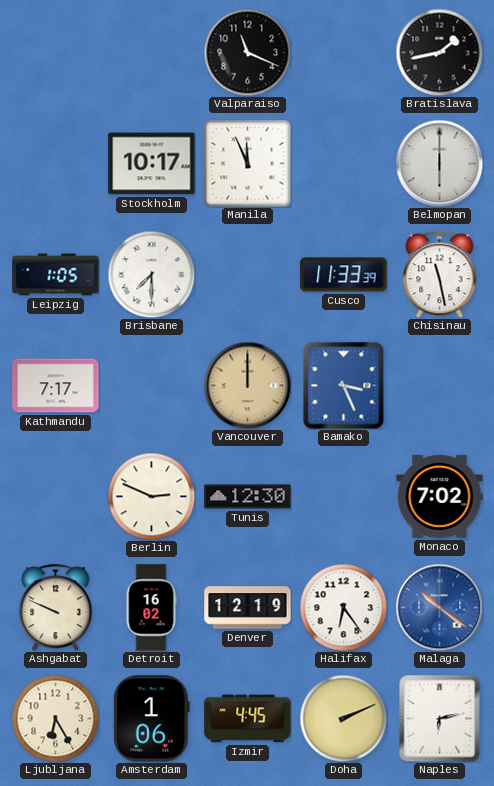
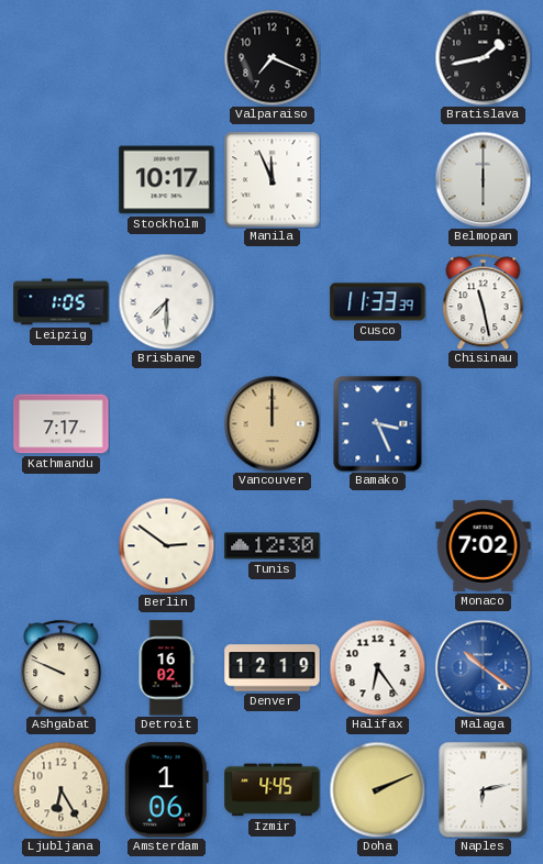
Valparaiso: 11:19 -> 7:19
Berlin: 2:49 -> 2:51
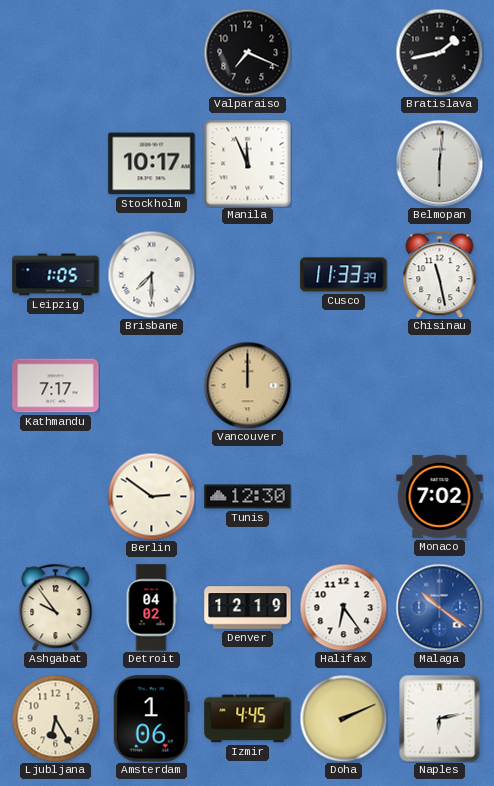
Belmopan: 6:00 -> 6:01
Bamako: 3:26 -> none
Ashgabat: 9:49 -> 9:54
Detroit: 16:02 -> 04:02
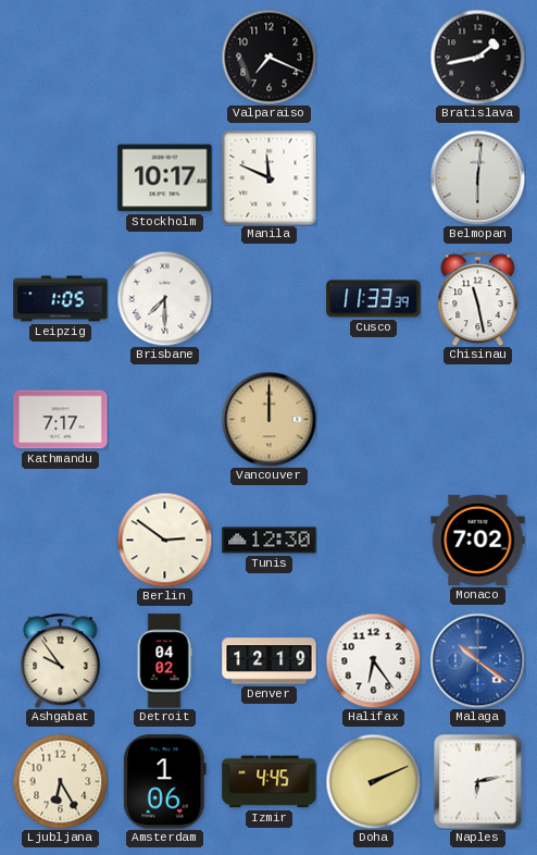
Manila: 11:56 -> 11:49
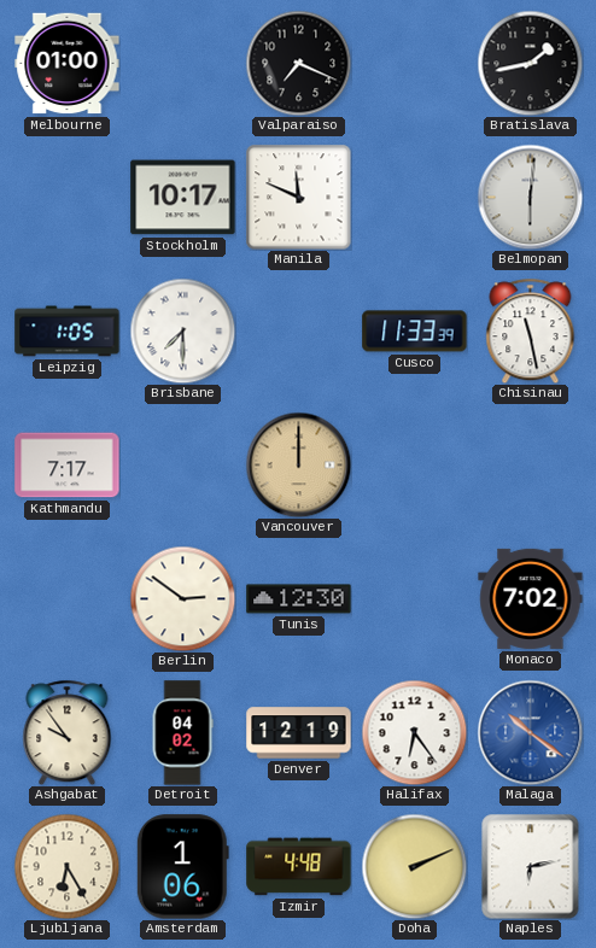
Melbourne: none -> 01:00
Izmir: 4:45 -> 4:48
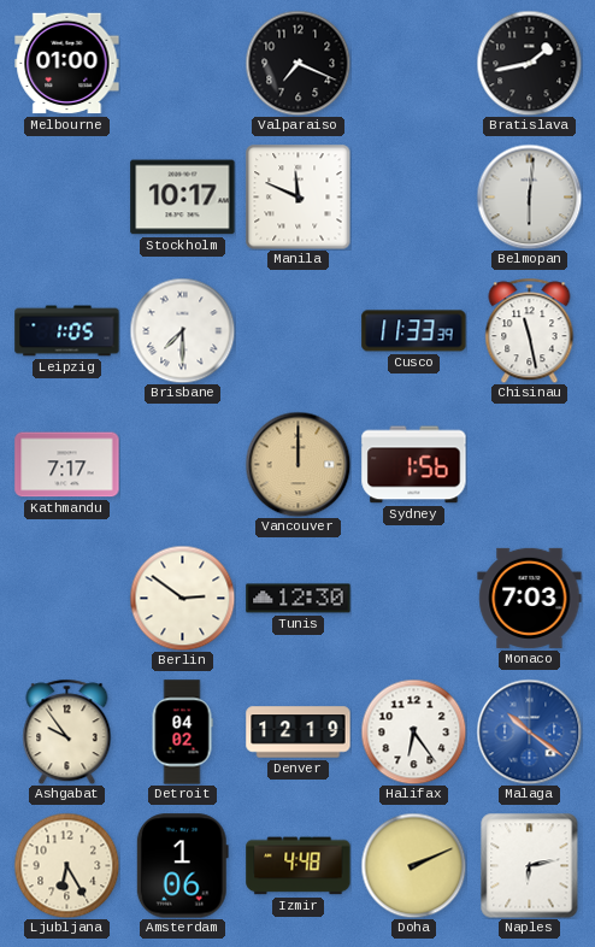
Sydney: none -> 1:56
Monaco: 7:02 -> 7:03
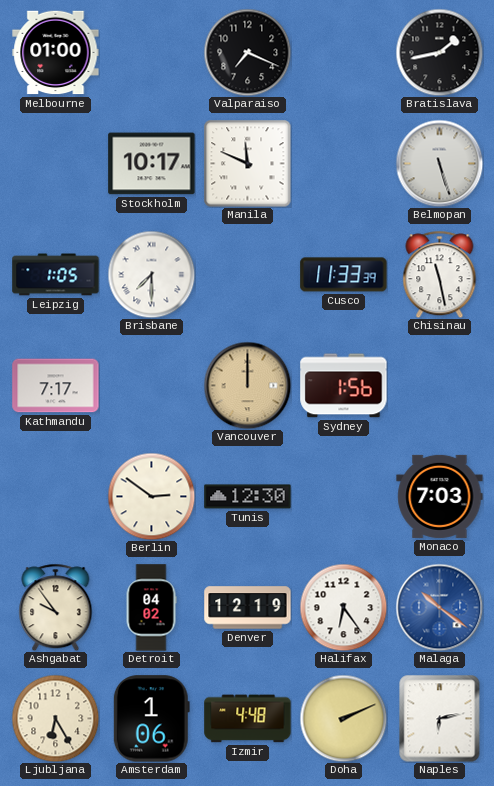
Belmopan: 6:01 -> 5:27
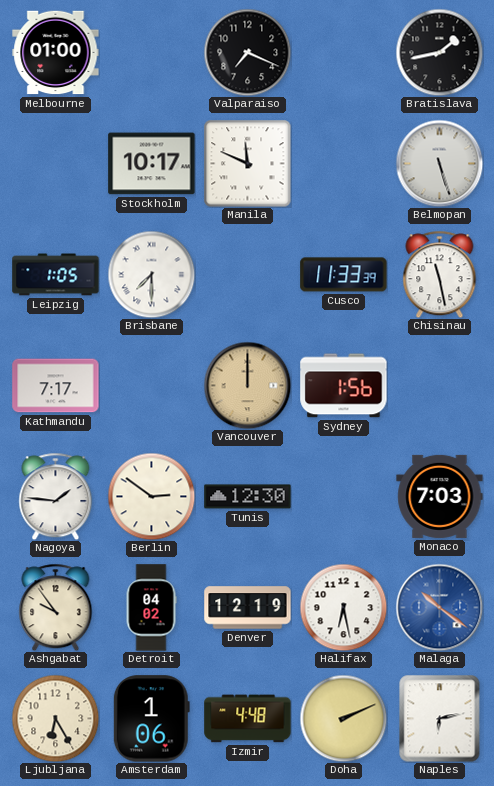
Nagoya: none -> 1:46
Halifax: 6:24 -> 6:28
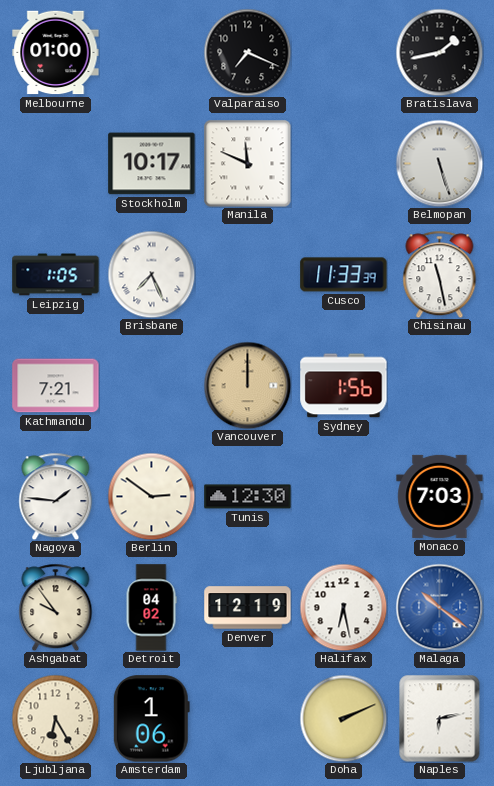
Brisbane: 7:30 -> 7:26
Kathmandu: 7:17 -> 7:21
Izmir: 4:48 -> none
